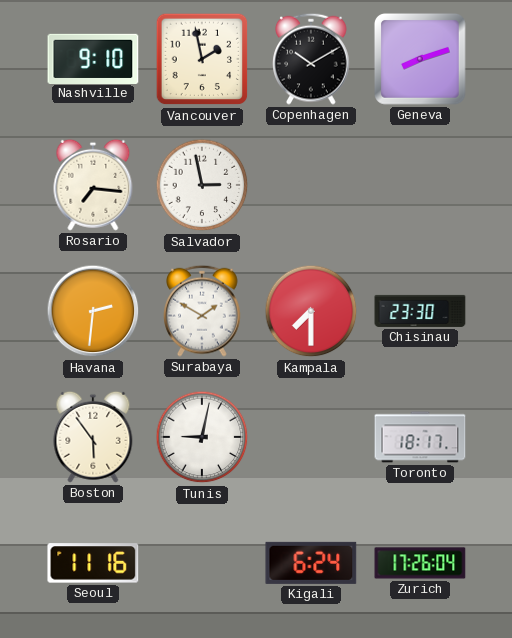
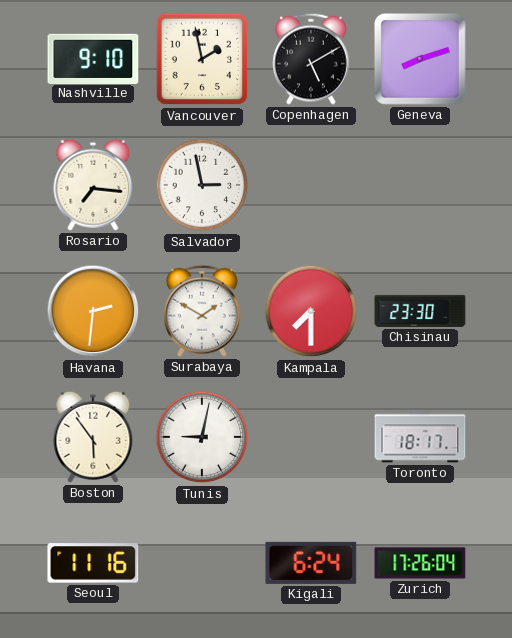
Copenhagen: 10:10 -> 5:10
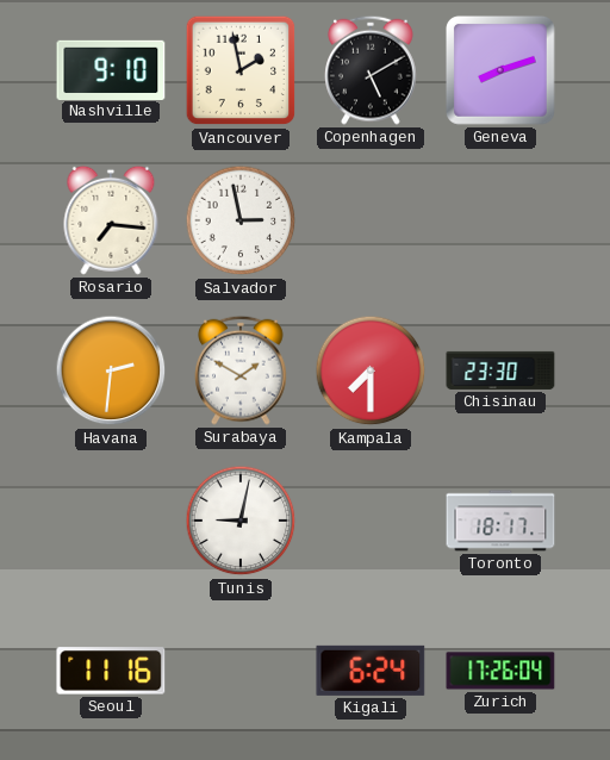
Boston: 5:54 -> none
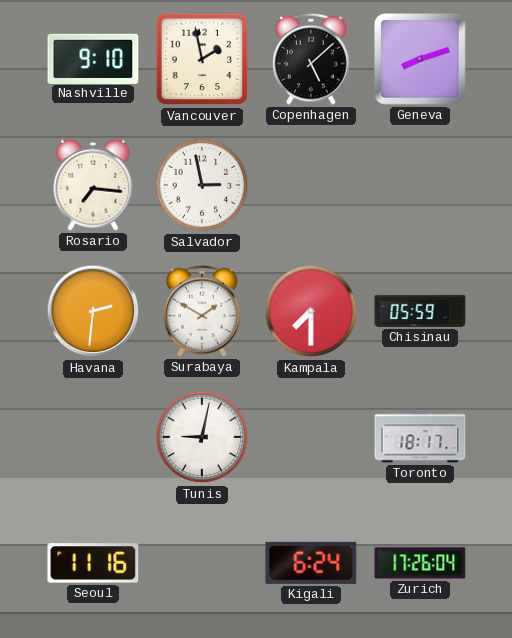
Copenhagen: 5:10 -> 5:08
Chisinau: 23:30 -> 05:59
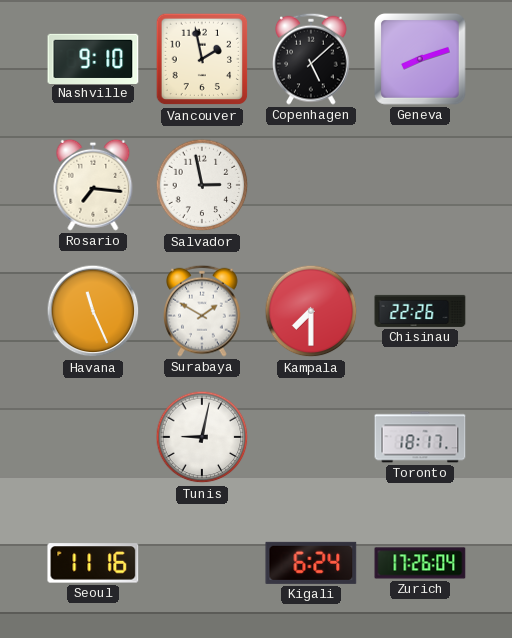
Havana: 2:31 -> 11:26
Chisinau: 05:59 -> 22:26
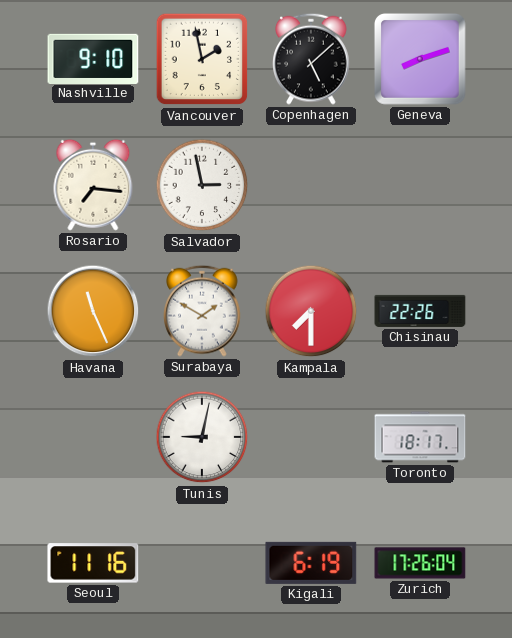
Kigali: 6:24 -> 6:19
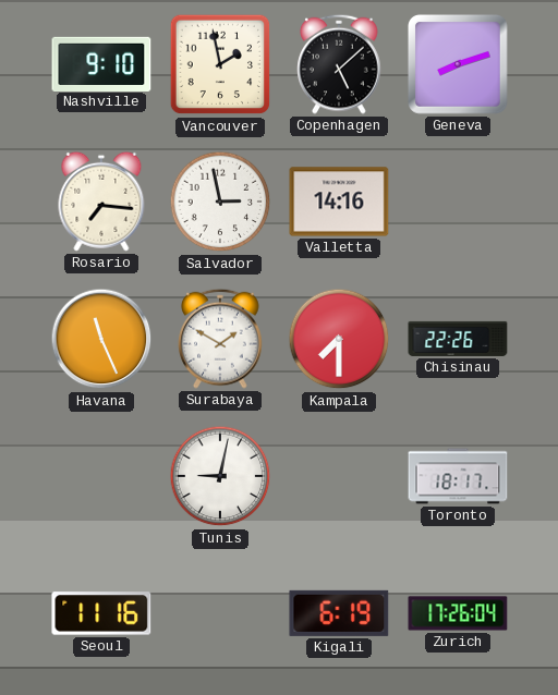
Valletta: none -> 14:16
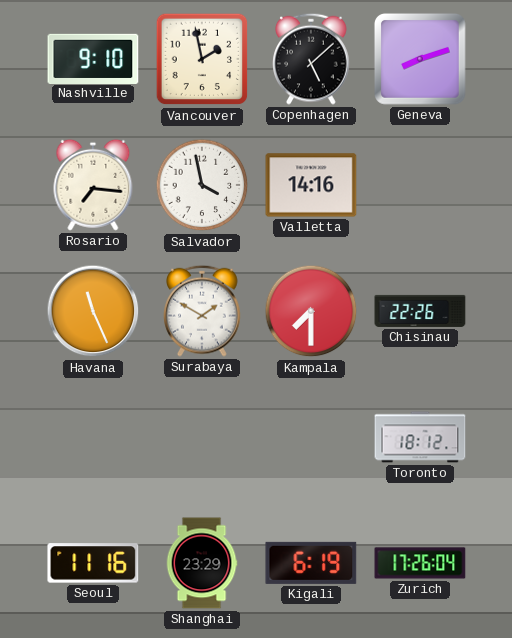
Salvador: 2:58 -> 3:58
Tunis: 9:02 -> none
Toronto: 18:17 -> 18:12
Shanghai: none -> 23:29
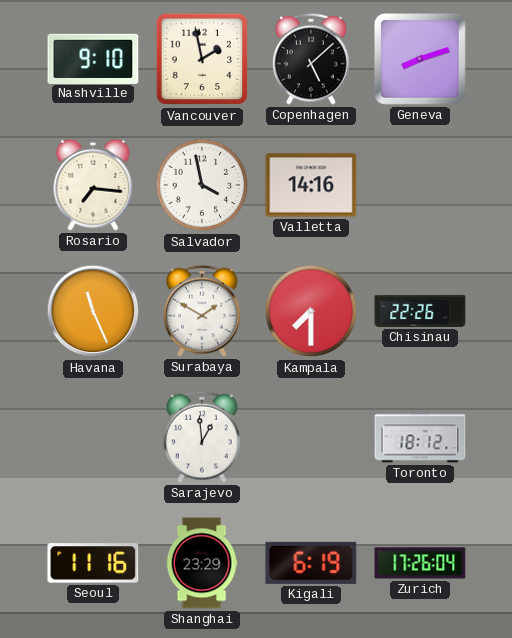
Sarajevo: none -> 12:59
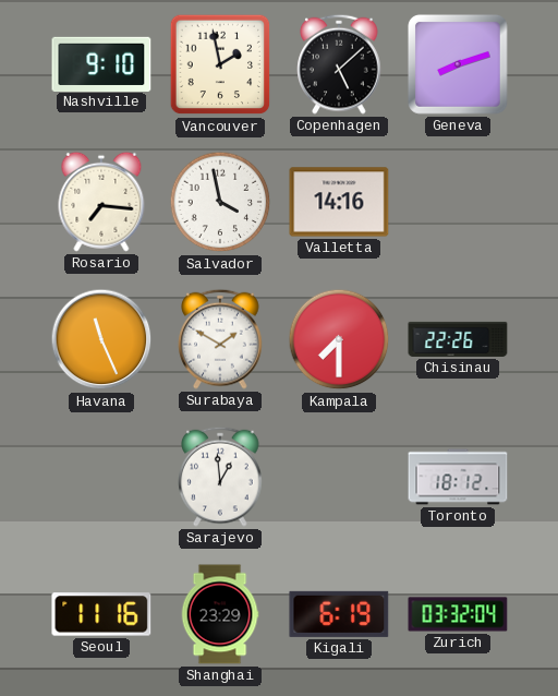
Zurich: 17:26 -> 03:32
